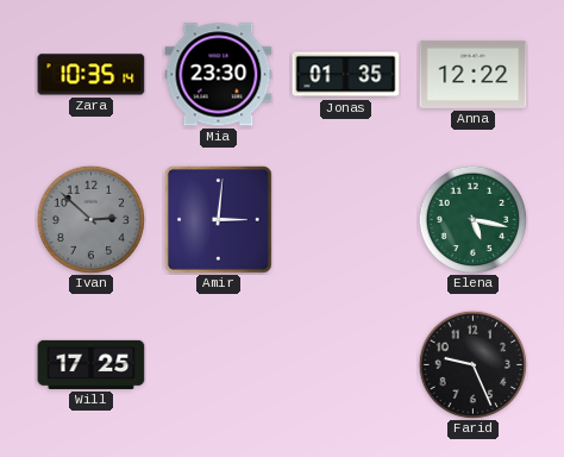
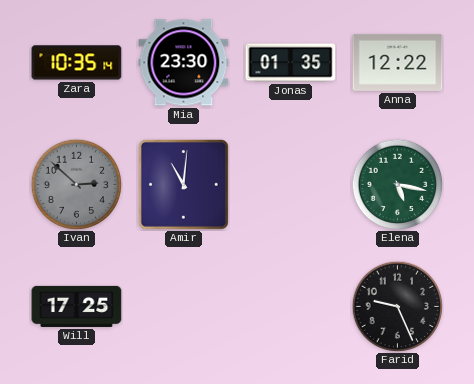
Amir: 3:01 -> 11:01
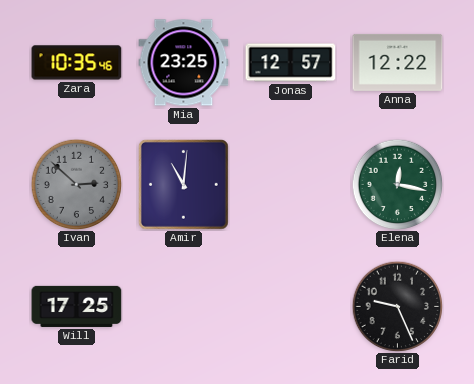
Zara: 10:35:14 -> 10:35:46
Mia: 23:30 -> 23:25
Jonas: 01:35 -> 12:57
Elena: 5:17 -> 12:17
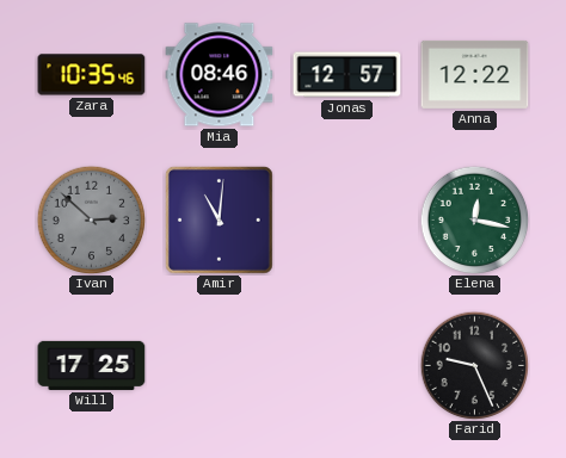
Mia: 23:25 -> 08:46
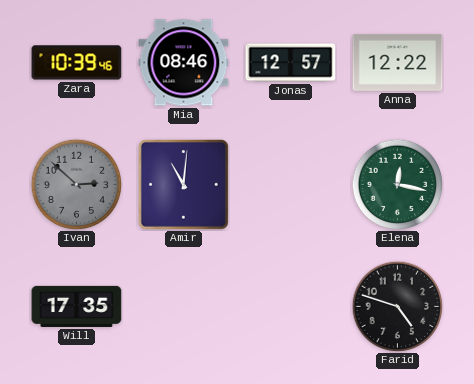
Zara: 10:35 -> 10:39
Will: 17:25 -> 17:35
Farid: 9:26 -> 4:48
